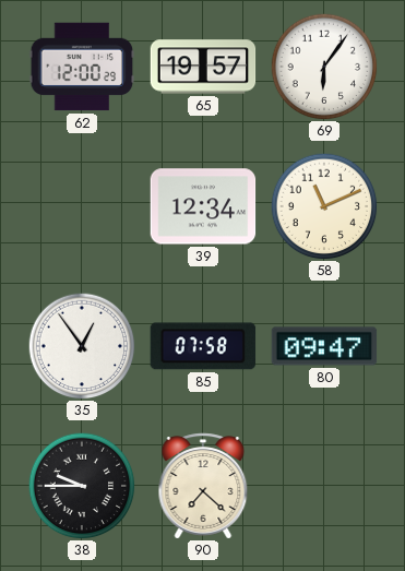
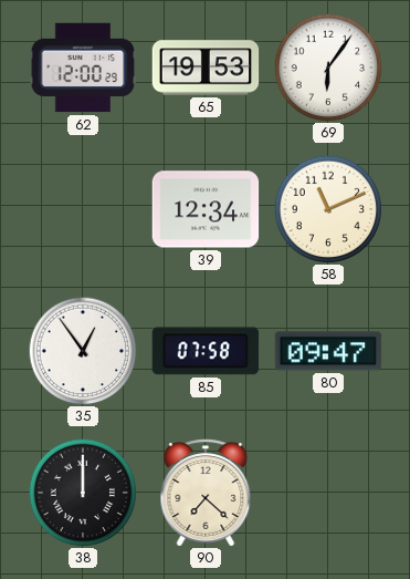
65: 19:57 -> 19:53
38: 9:45 -> 12:00
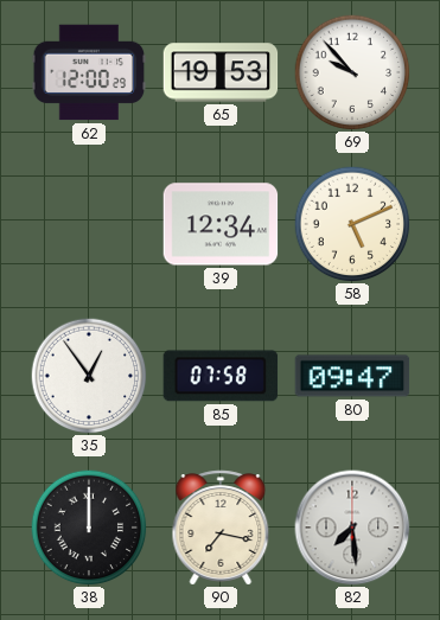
69: 6:06 -> 9:53
58: 11:11 -> 5:11
90: 7:22 -> 7:17
82: none -> 7:29
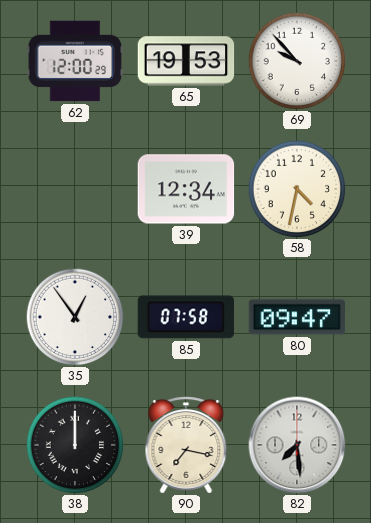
58: 5:11 -> 4:32
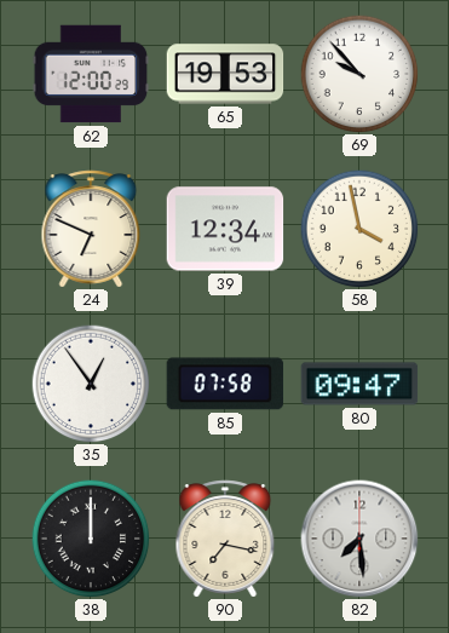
24: none -> 6:49
58: 4:32 -> 3:58
